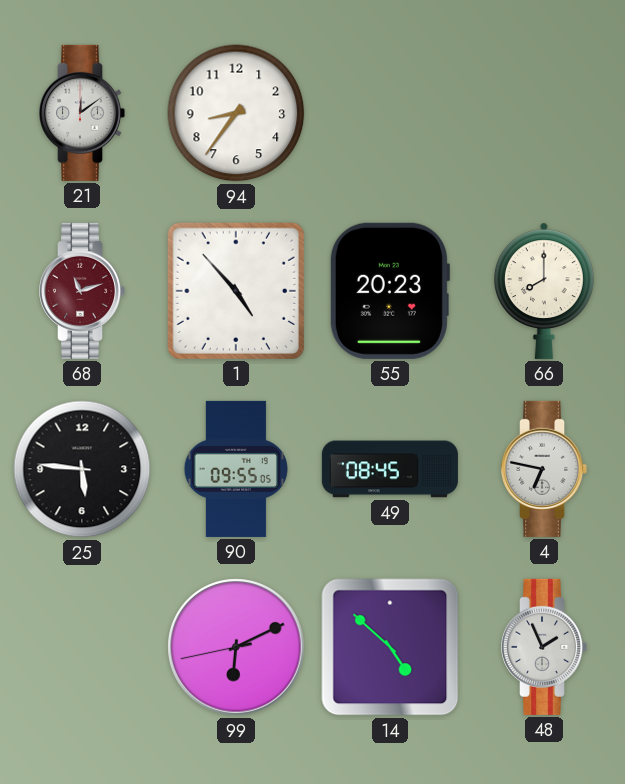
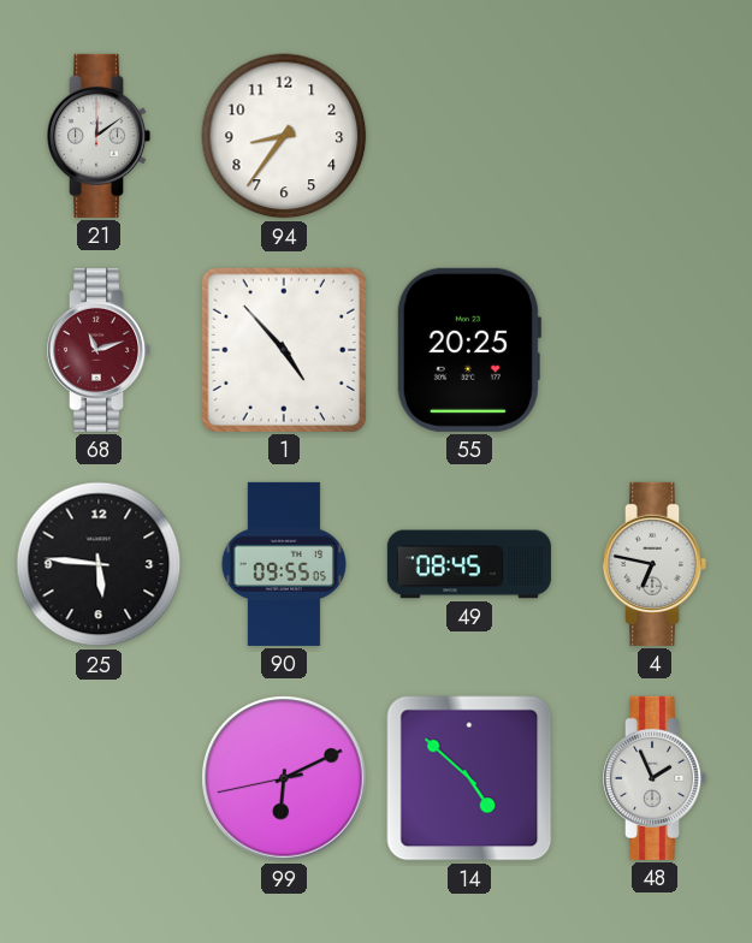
55: 20:23 -> 20:25
66: 8:00 -> none
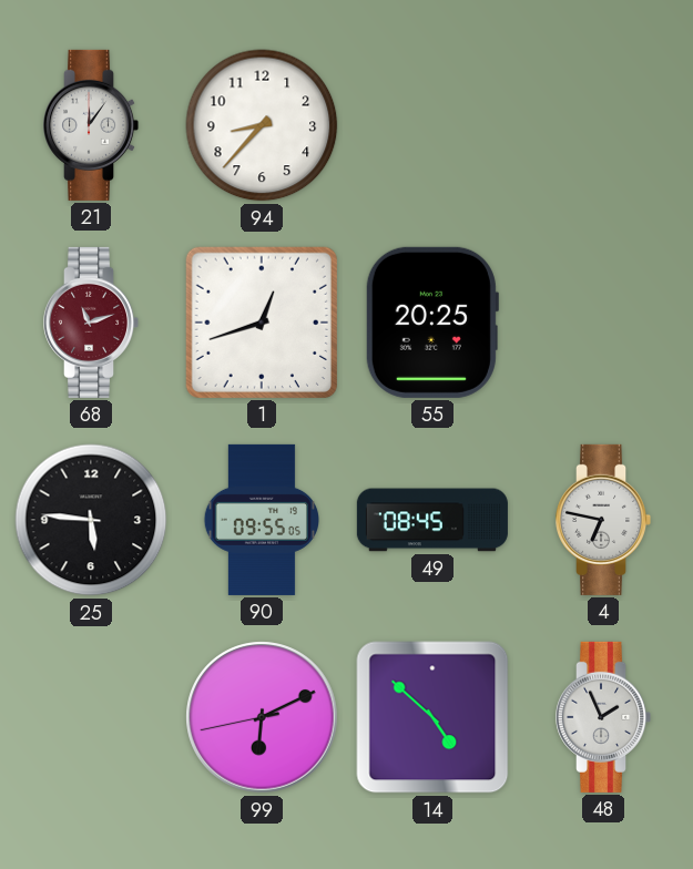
21: 12:09 -> 12:06
94: 8:36 -> 8:37
1: 4:53 -> 12:42
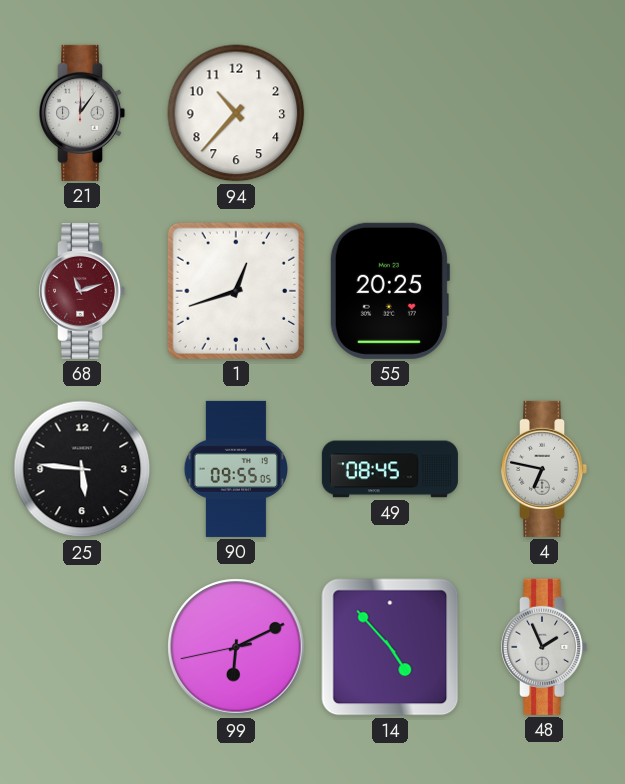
94: 8:37 -> 10:37
14: 4:52 -> 4:53
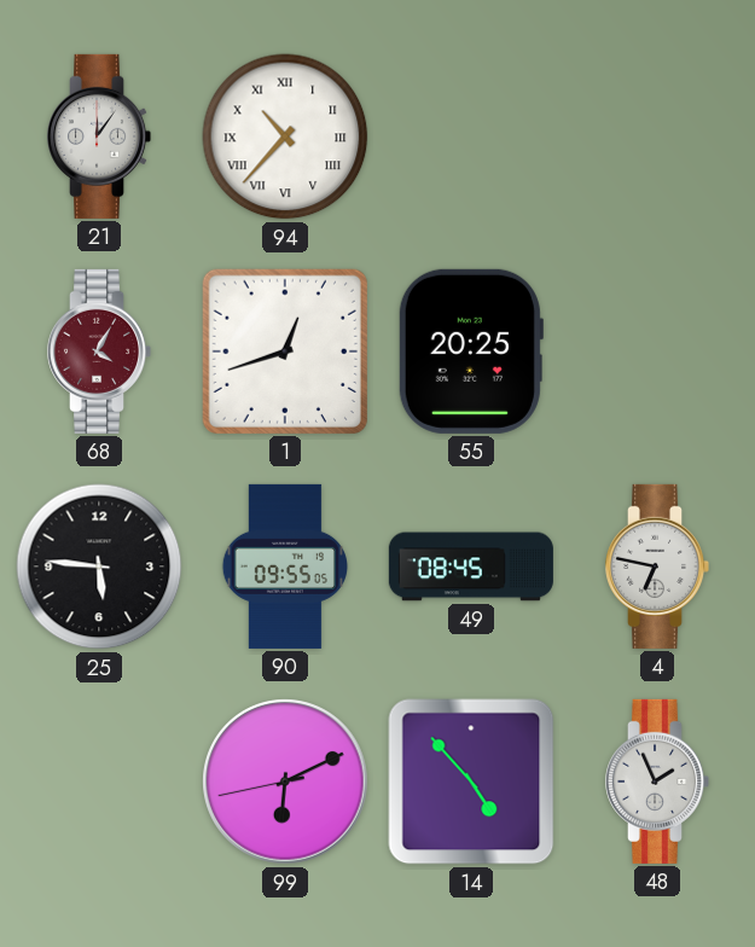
94 numerals: Arabic -> Roman
68: 11:12 -> 4:05
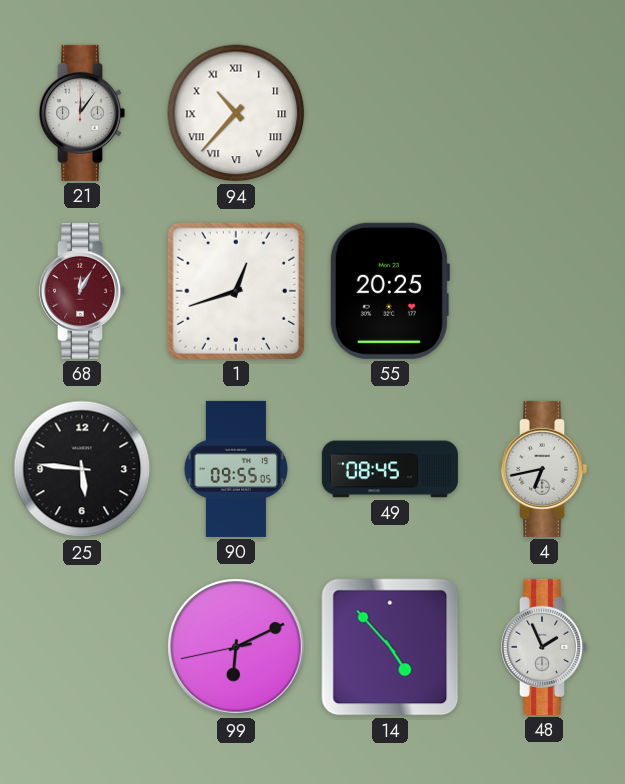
68: 4:05 -> 12:05
4: 6:47 -> 6:43
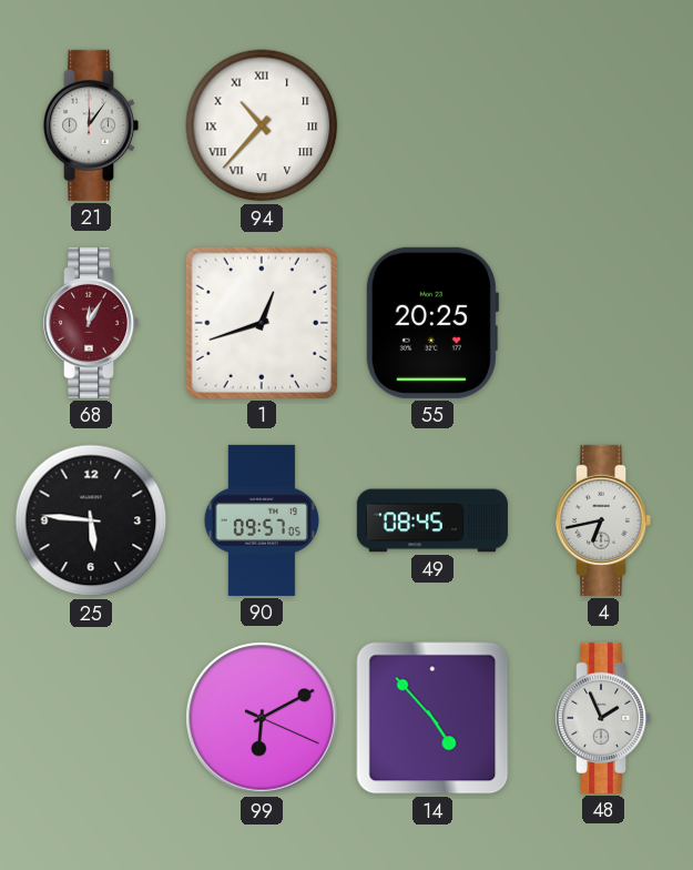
90: 09:55 -> 09:57
99: 6:10:43 -> 6:10:19
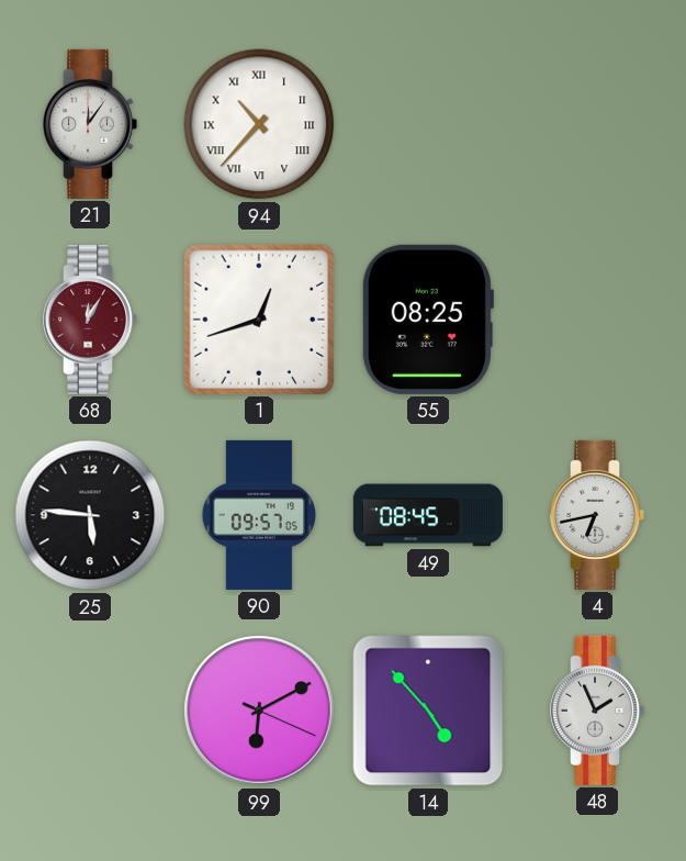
55: 20:25 -> 08:25
